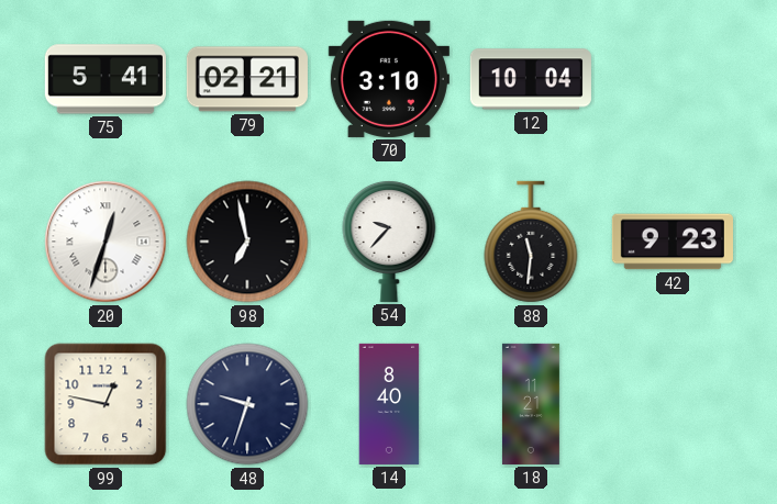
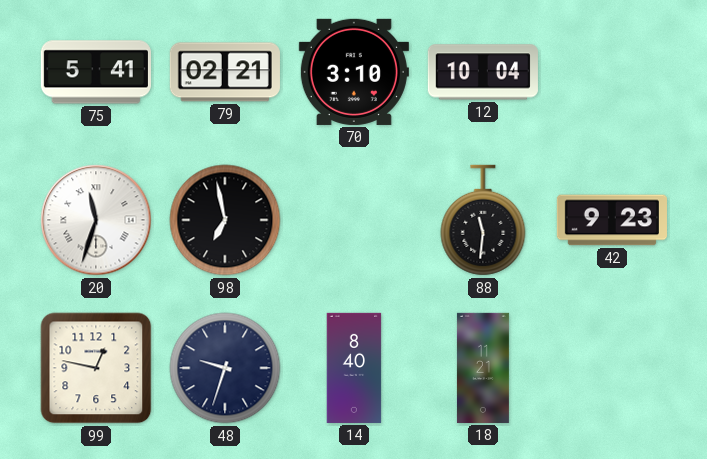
20: 12:33 -> 11:33
54: 9:37 -> none
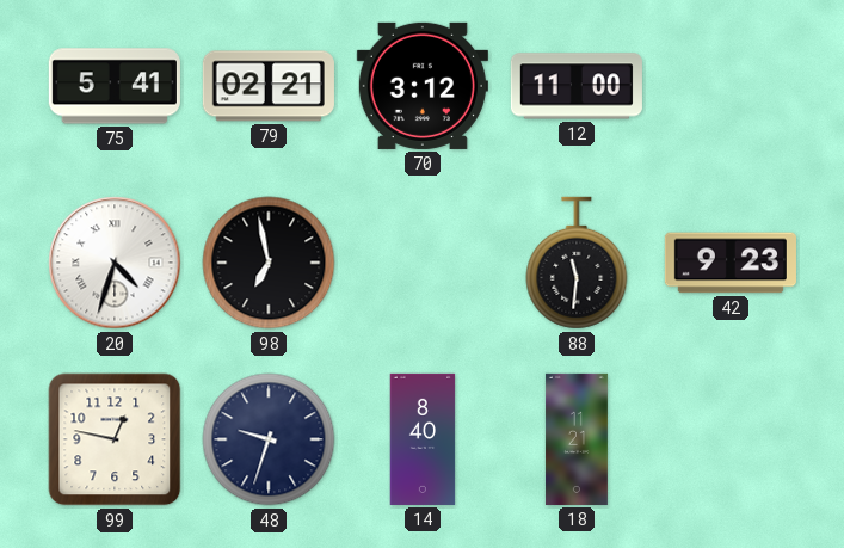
70: 3:10 -> 3:12
12: 10:04 -> 11:00
20: 11:33 -> 4:33
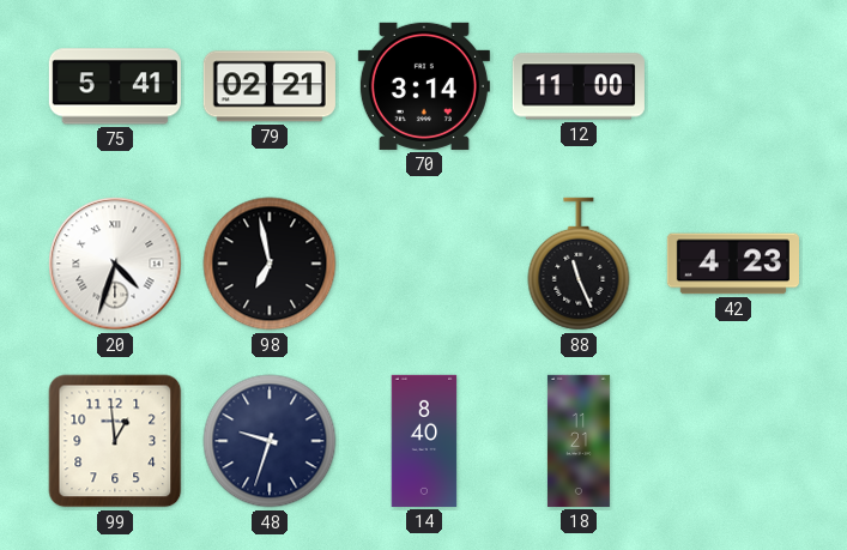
70: 3:12 -> 3:14
88: 11:31 -> 11:26
42: 9:23 -> 4:23
99: 12:47 -> 12:59
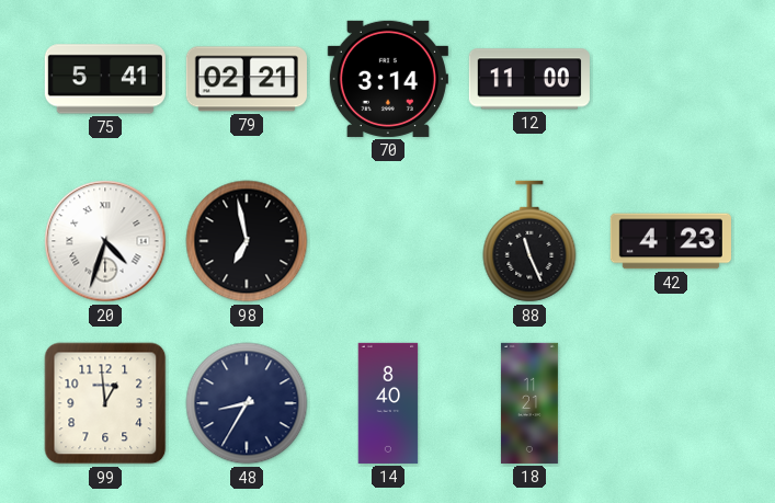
48: 9:33 -> 8:35
